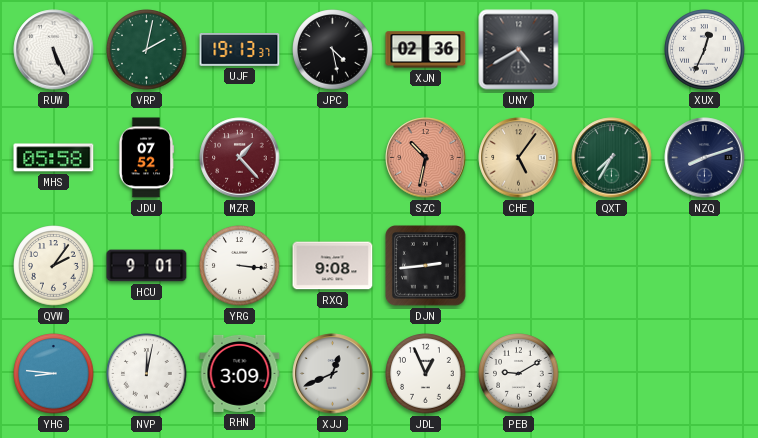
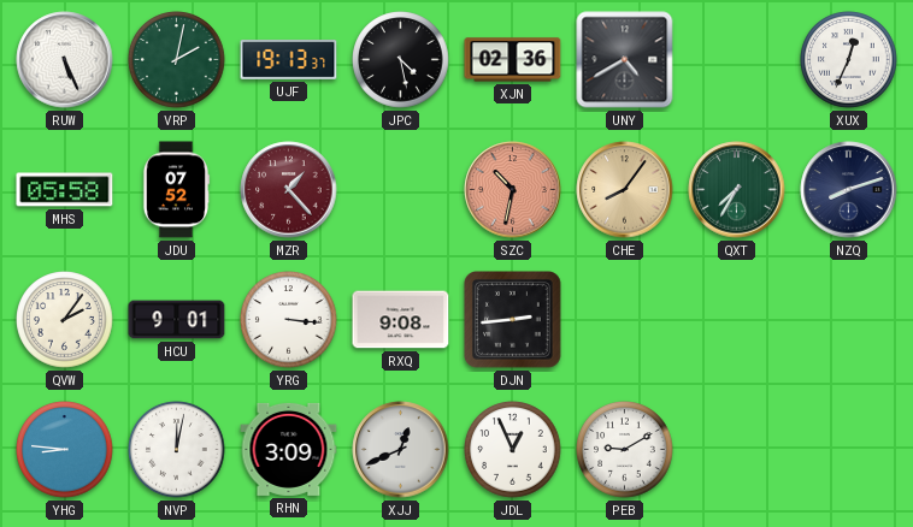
CHE: 5:06 -> 8:06
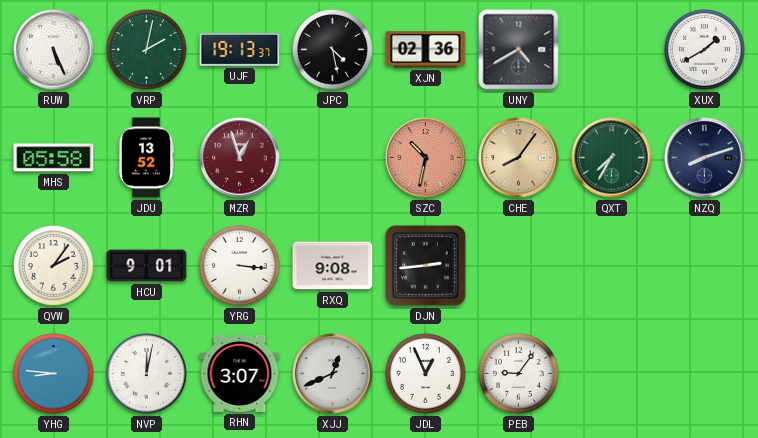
XUX: 12:34 -> 1:40
JDU: 07:52 -> 13:52
MZR: 1:23 -> 12:57
RHN: 3:09 -> 3:07
PEB: 9:10 -> 9:06
